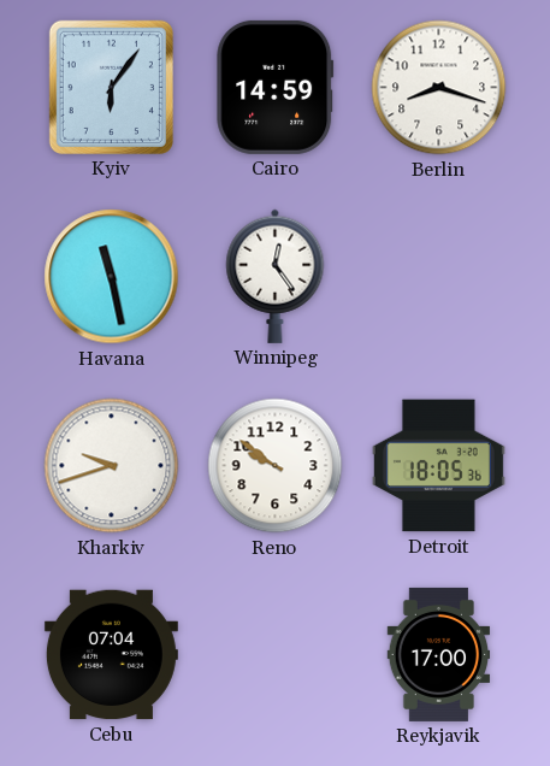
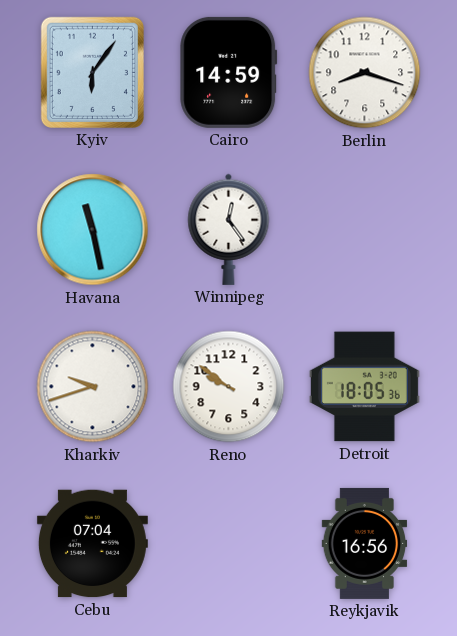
Reykjavik: 17:00 -> 16:56
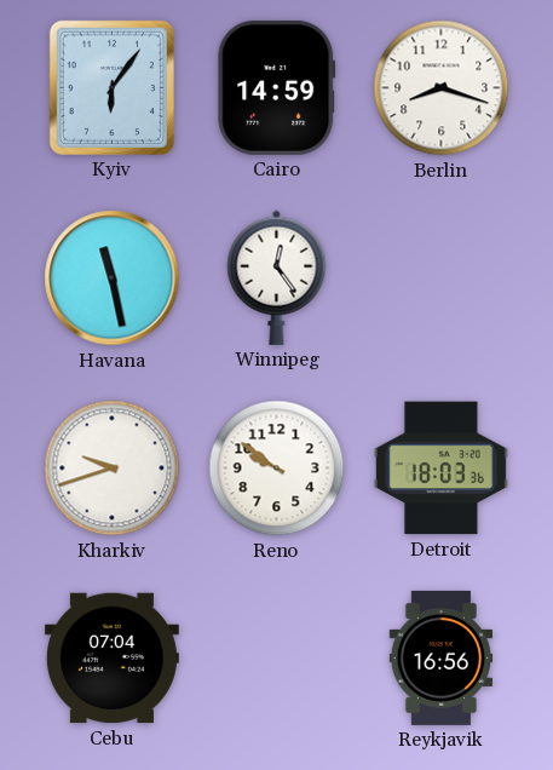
Detroit: 18:05 -> 18:03
